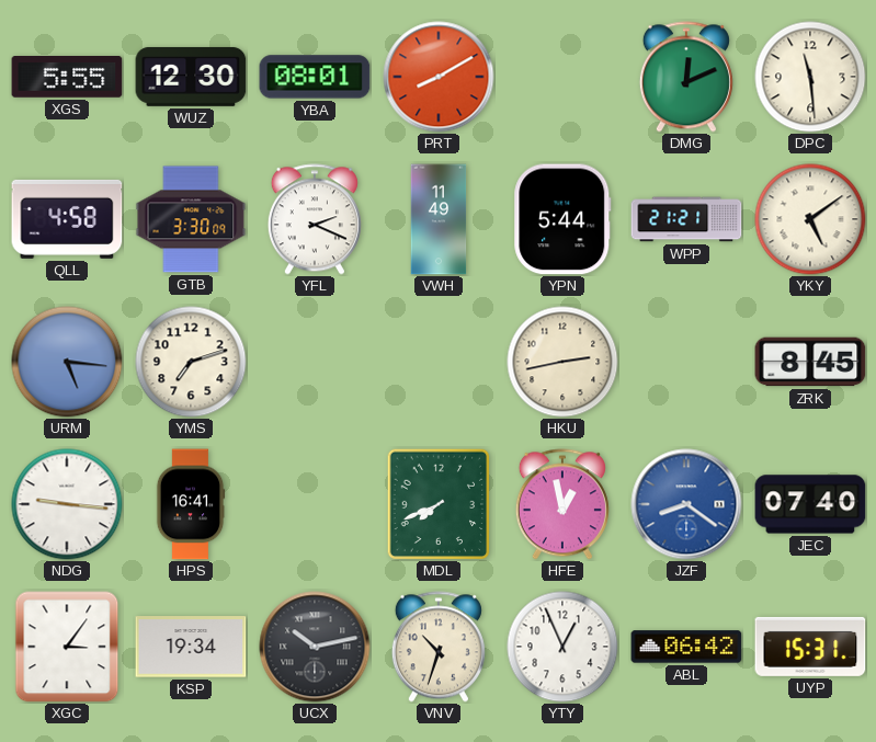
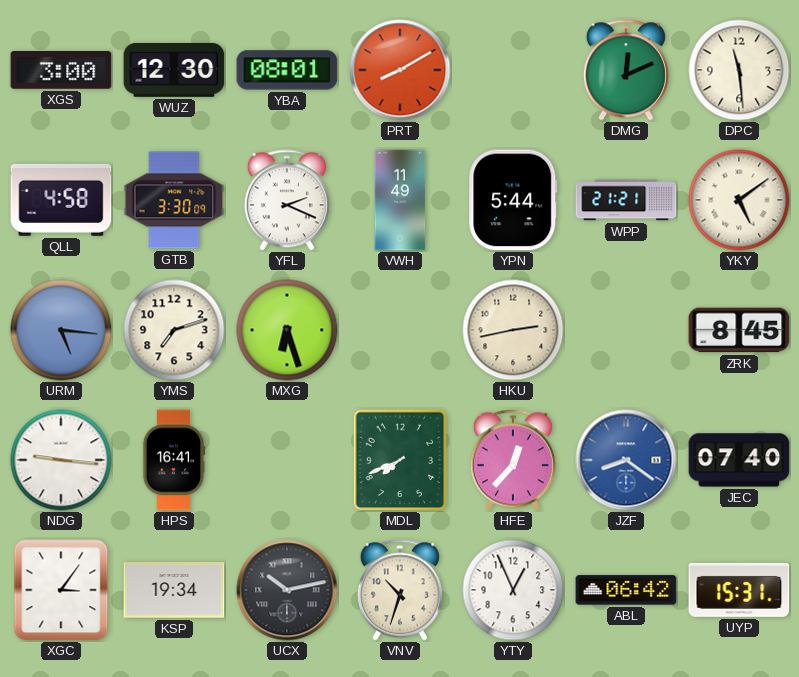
XGS: 5:55 -> 3:00
MXG: none -> 6:27
HFE: 12:58 -> 12:37
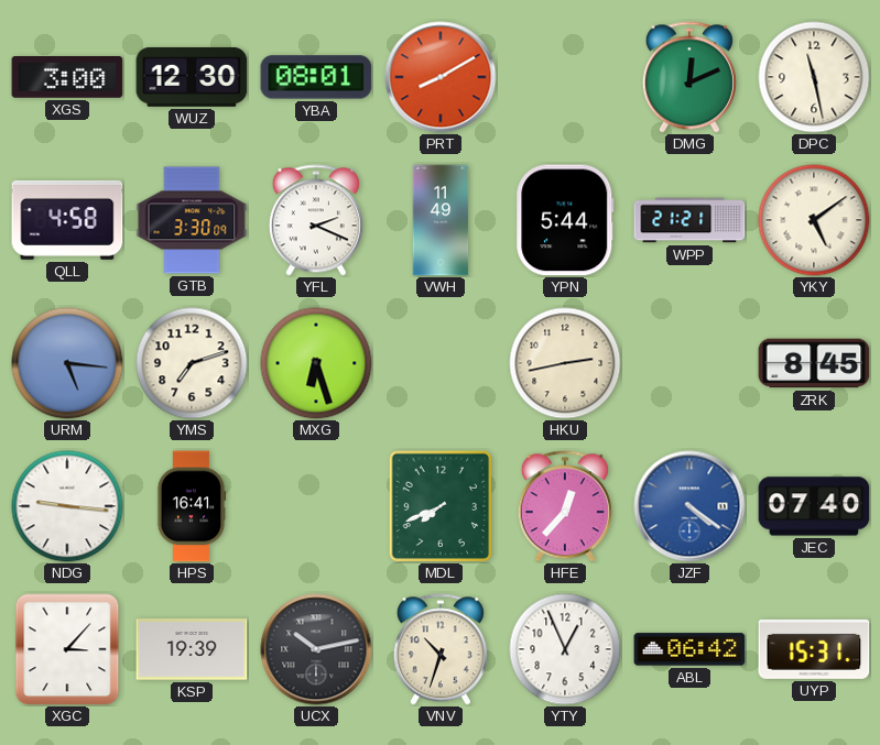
DPC: 11:29 -> 11:28
JZF: 8:21 -> 4:21
XGC: 3:06 -> 3:07
KSP: 19:34 -> 19:39
